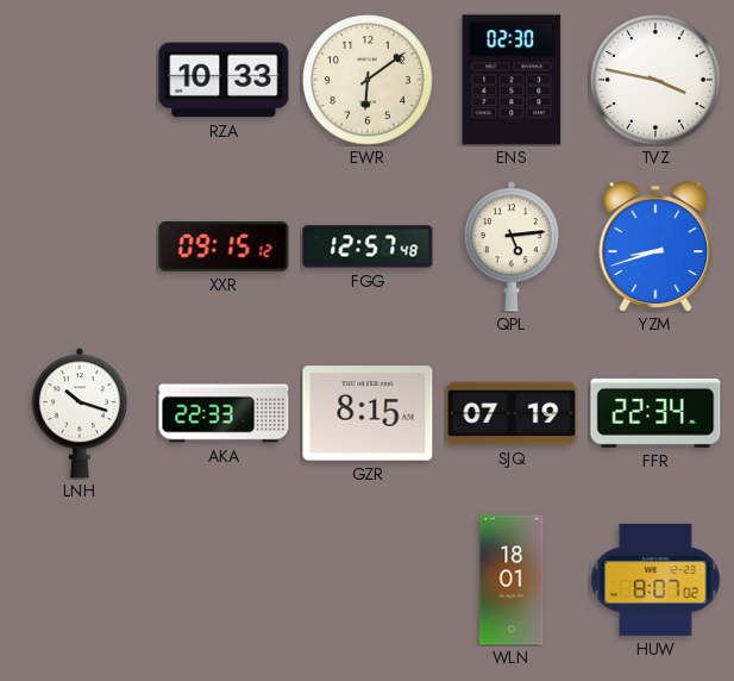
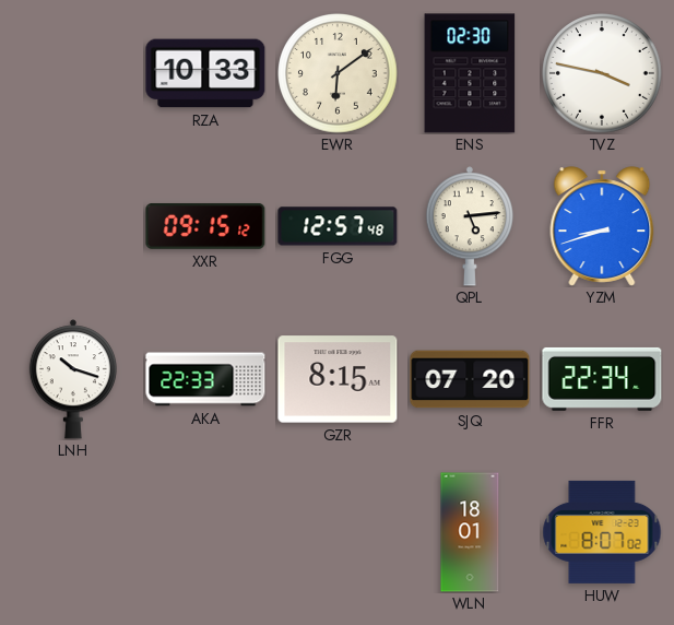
SJQ: 07:19 -> 07:20
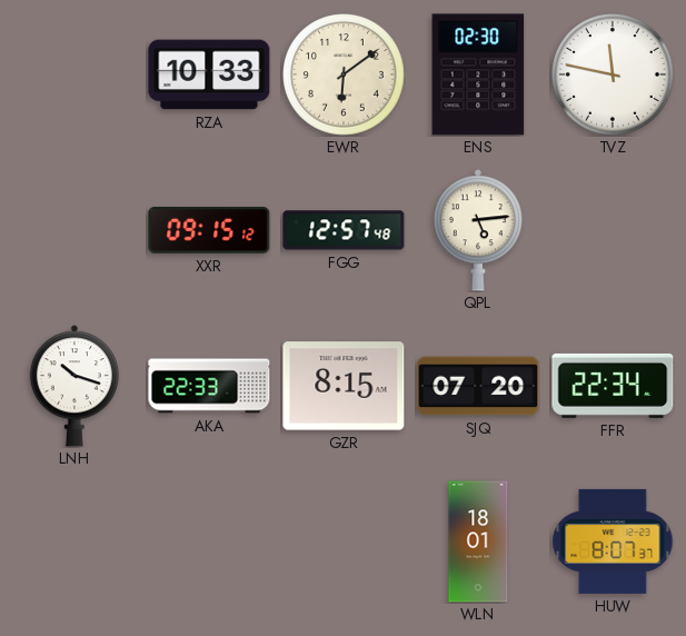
TVZ: 3:47 -> 11:47
YZM: 8:42 -> none
HUW: 8:07:02 -> 8:07:37
